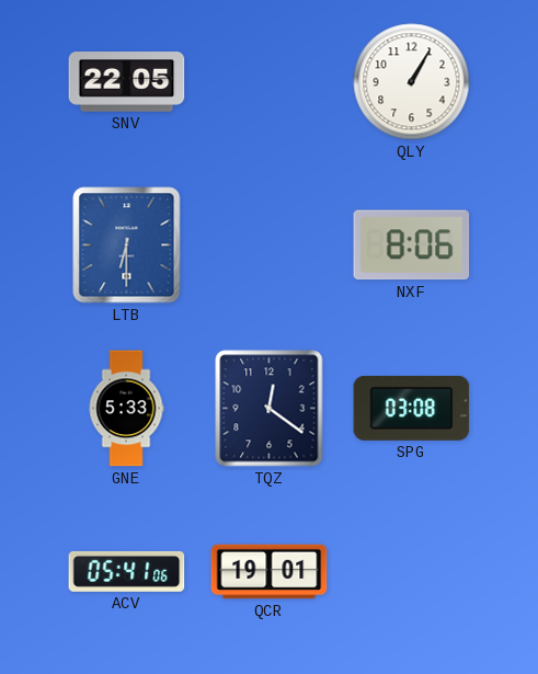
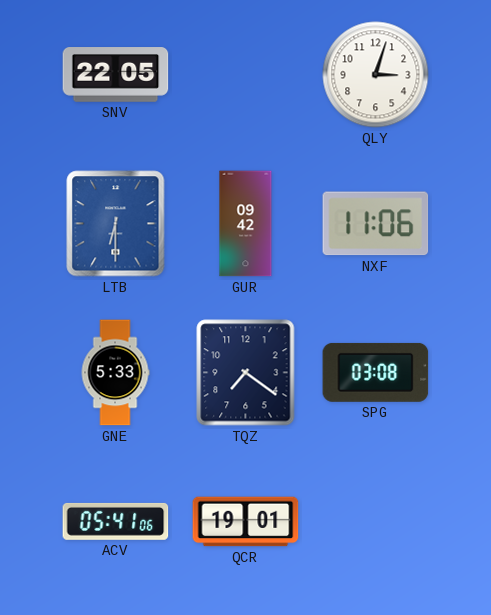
QLY: 1:05 -> 3:03
GUR: none -> 09:42
NXF: 8:06 -> 11:06
TQZ: 12:21 -> 7:21
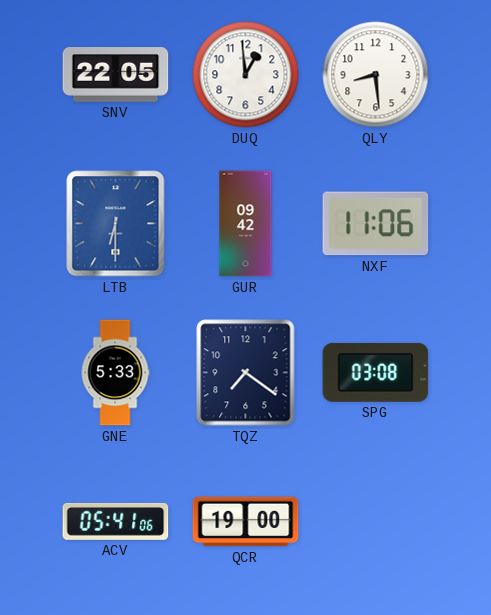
DUQ: none -> 12:59
QLY: 3:03 -> 8:29
QCR: 19:01 -> 19:00
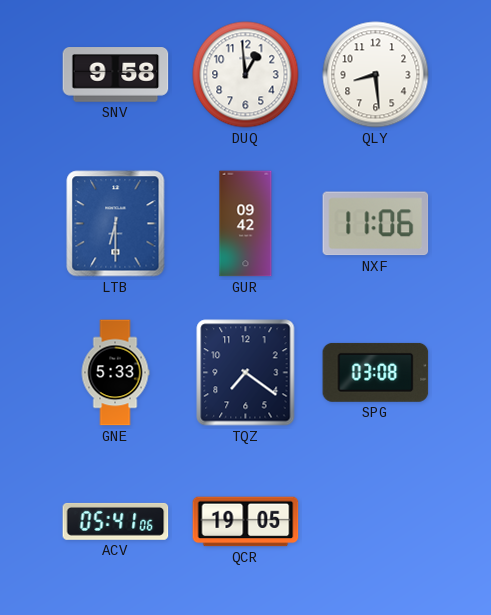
SNV: 22:05 -> 9:58
QCR: 19:00 -> 19:05
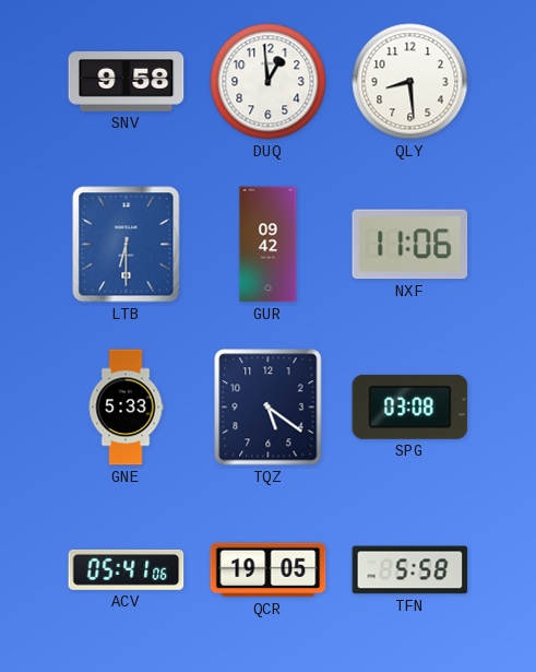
TQZ: 7:21 -> 5:21
TFN: none -> 5:58
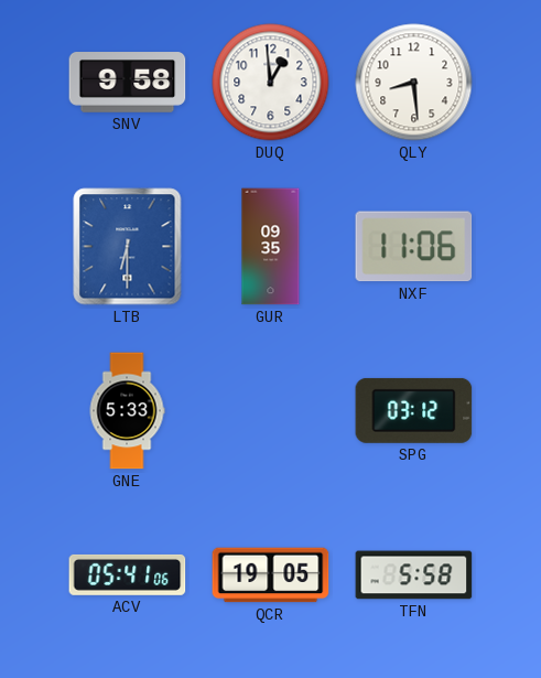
GUR: 09:42 -> 09:35
TQZ: 5:21 -> none
SPG: 03:08 -> 03:12
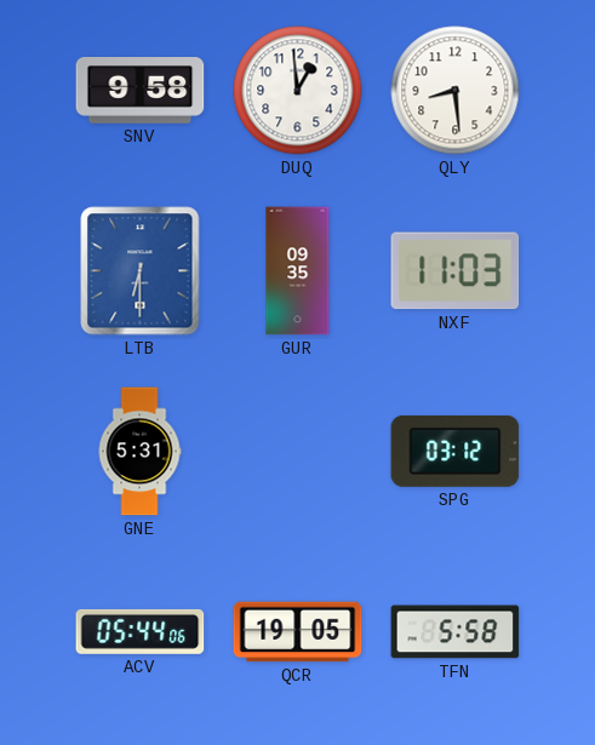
NXF: 11:06 -> 11:03
GNE: 5:33 -> 5:31
ACV: 05:41 -> 05:44
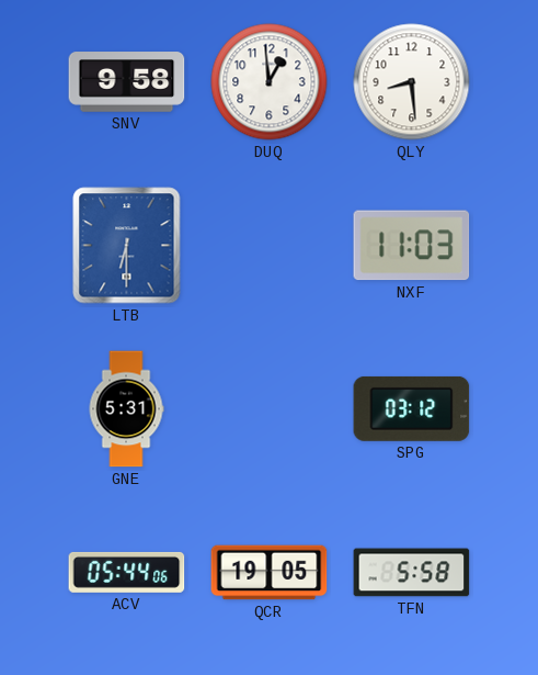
GUR: 09:35 -> none
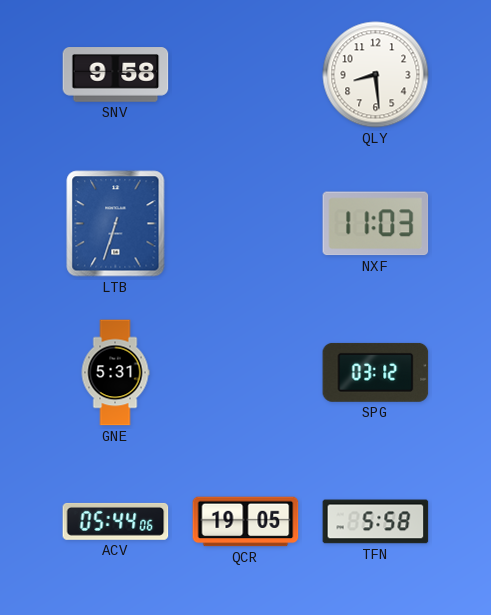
DUQ: 12:59 -> none
LTB: 6:30 -> 6:33
